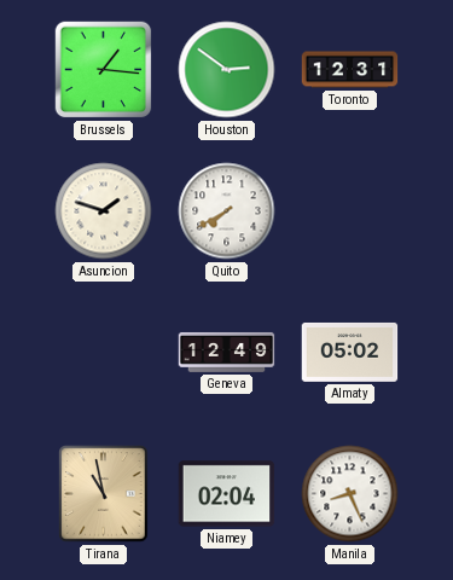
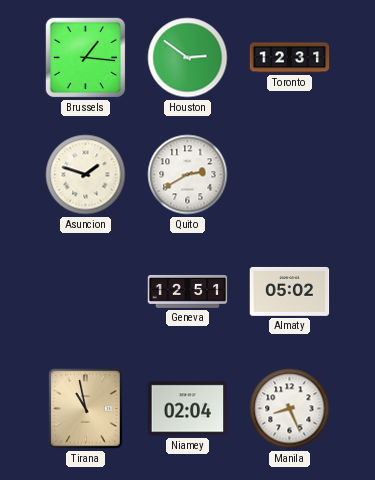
Quito: 7:40 -> 2:40
Geneva: 12:49 -> 12:51
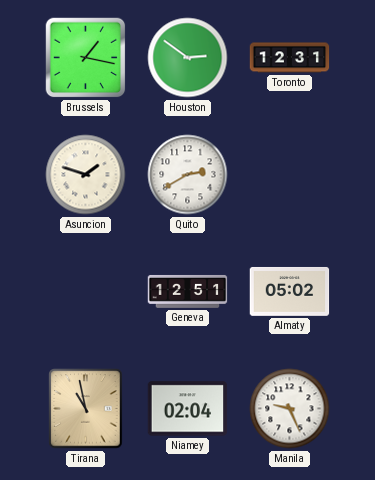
Brussels: 1:16 -> 1:17
Manila: 8:26 -> 9:26
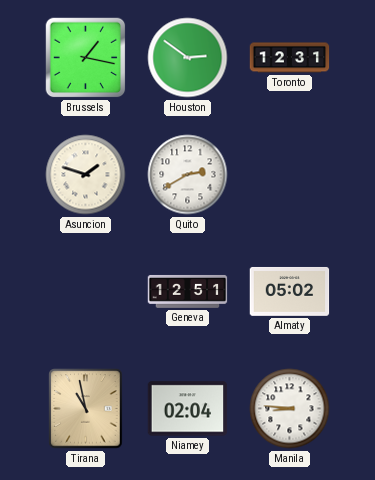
Manila: 9:26 -> 8:46
